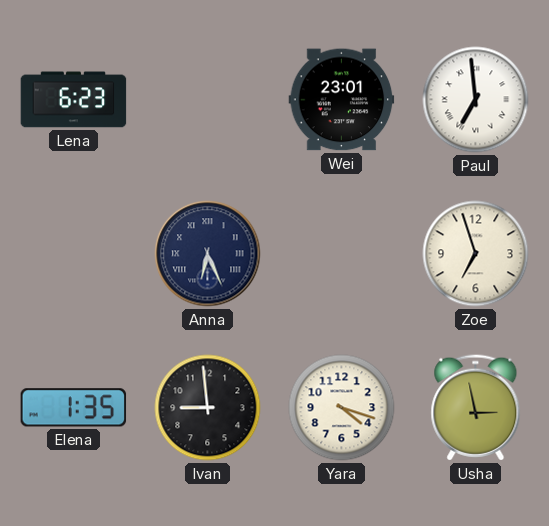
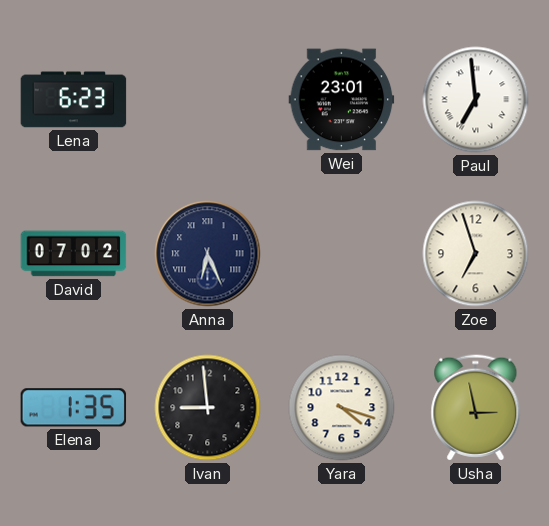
David: none -> 07:02
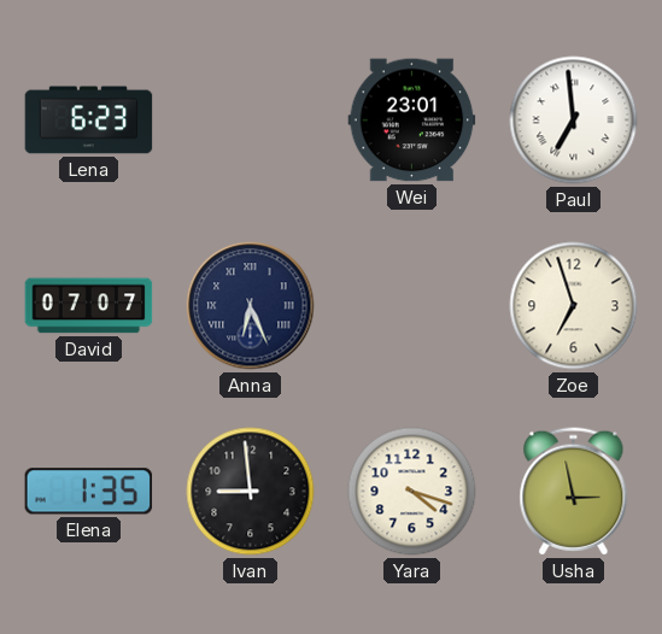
David: 07:02 -> 07:07
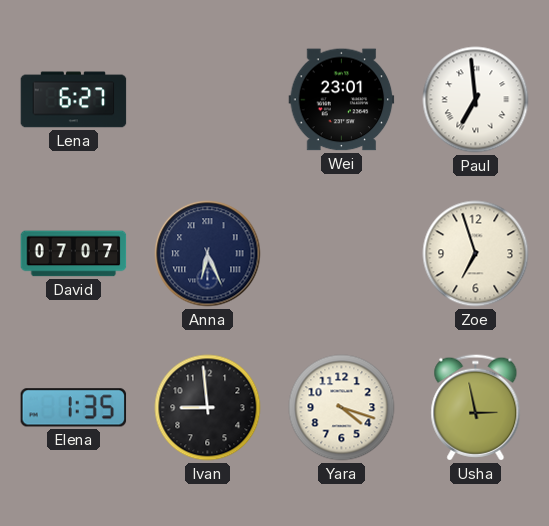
Lena: 6:23 -> 6:27
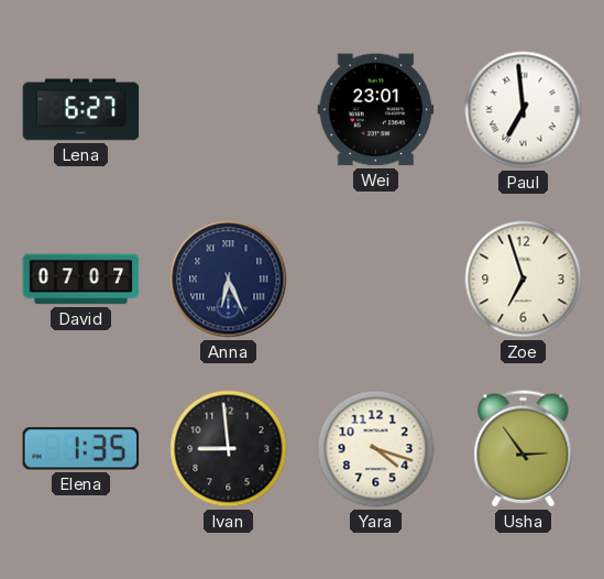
Usha: 2:58 -> 2:54
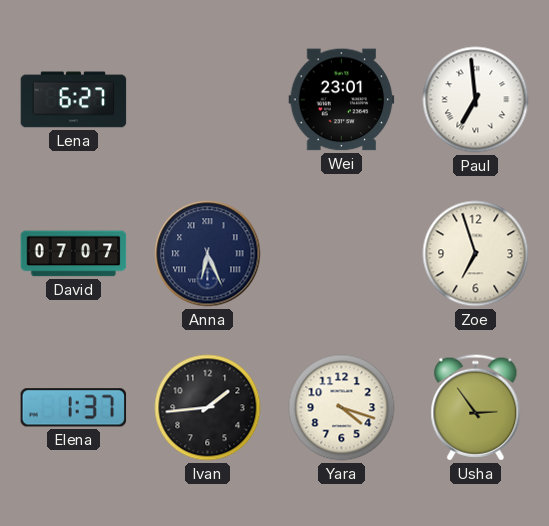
Elena: 1:35 -> 1:37
Ivan: 8:59 -> 1:44
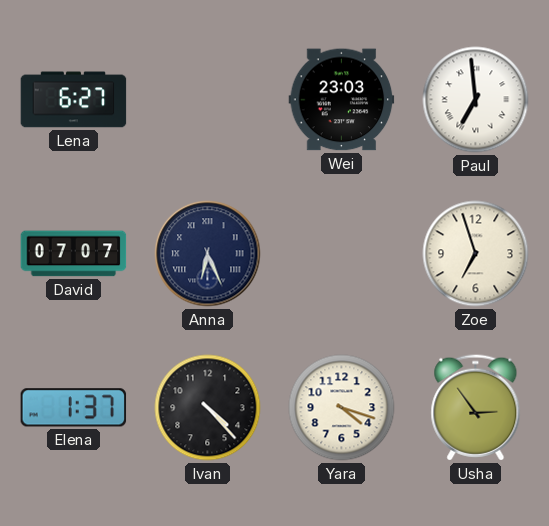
Wei: 23:01 -> 23:03
Ivan: 1:44 -> 4:23
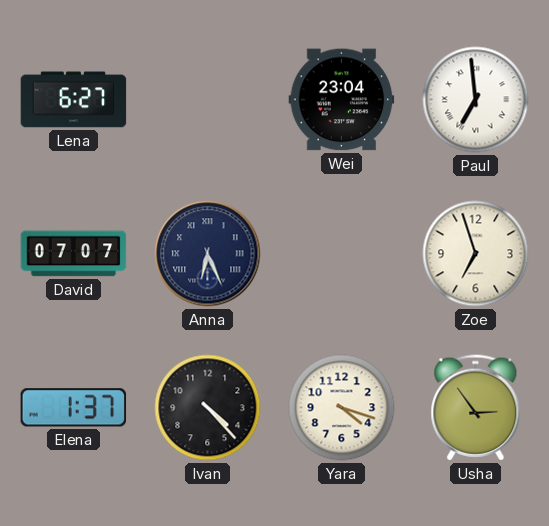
Wei: 23:03 -> 23:04
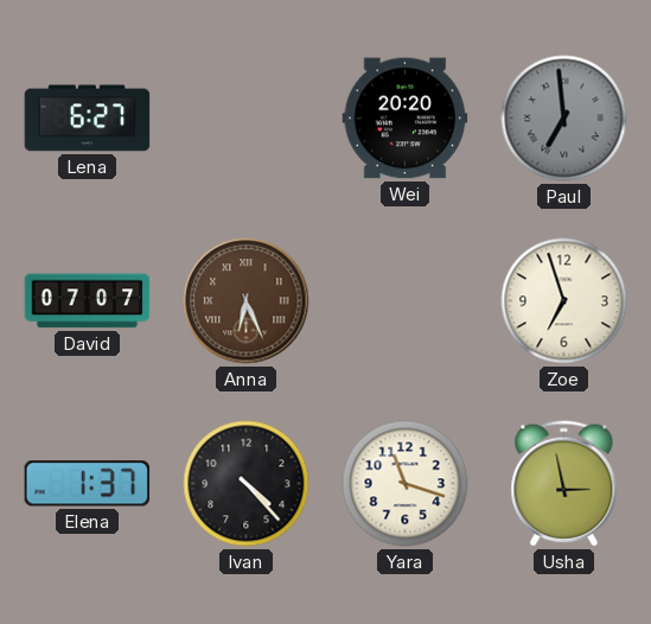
Wei: 23:04 -> 20:20
Paul dial: white -> grey
Anna dial: navy -> brown
Yara: 4:18 -> 11:18
Usha: 2:54 -> 2:58
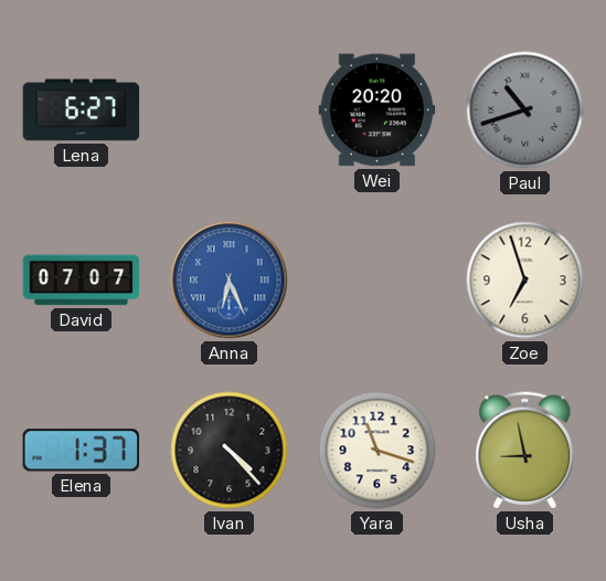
Paul: 6:59 -> 10:42
Anna dial: brown -> blue
Usha: 2:58 -> 8:58
